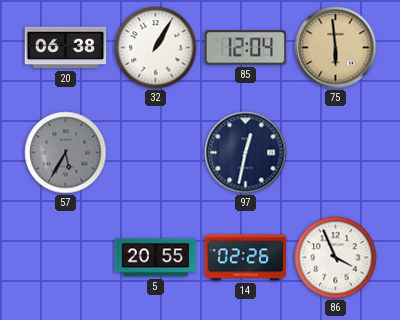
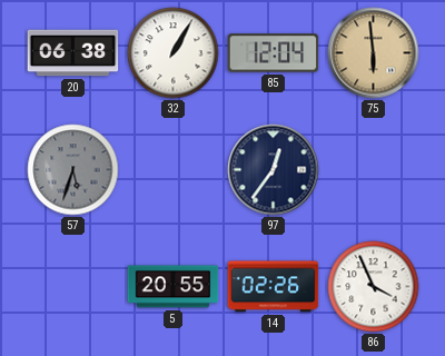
57: 5:35 -> 5:33
97: 12:32 -> 12:36
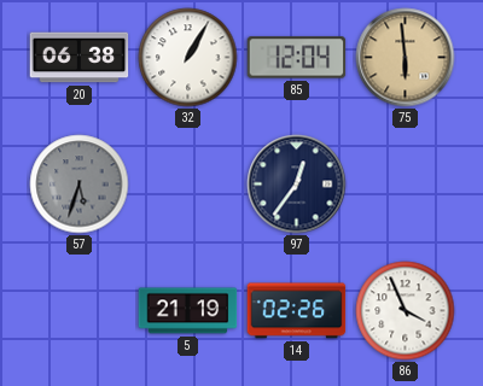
5: 20:55 -> 21:19
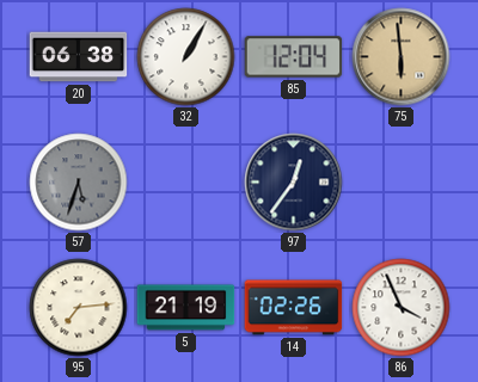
95: none -> 7:14
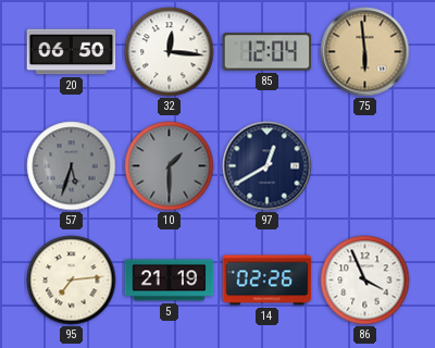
20: 06:38 -> 06:50
32: 1:05 -> 12:16
10: none -> 1:30
97: 12:36 -> 12:40
